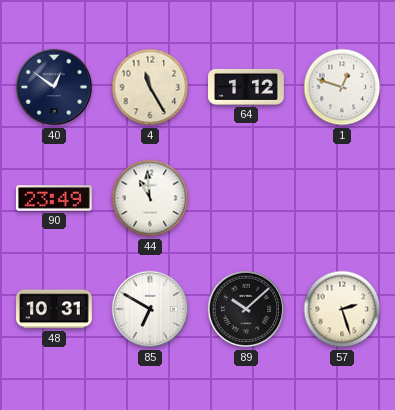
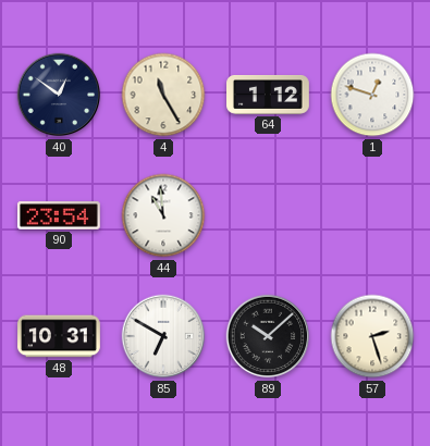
90: 23:49 -> 23:54
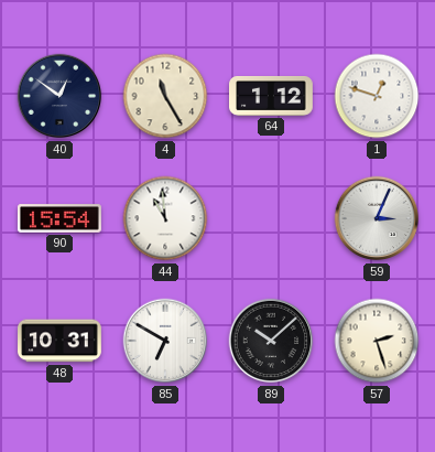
90: 23:54 -> 15:54
59: none -> 3:04
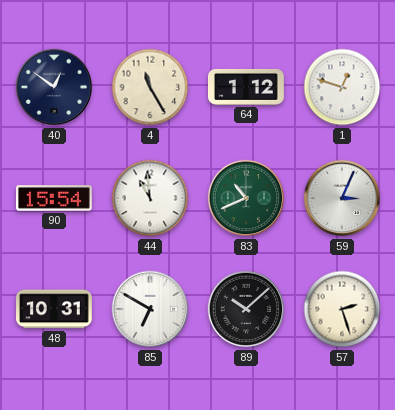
83: none -> 10:41
